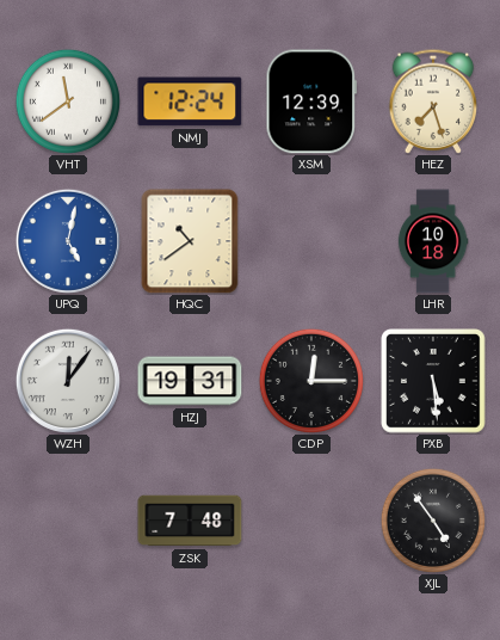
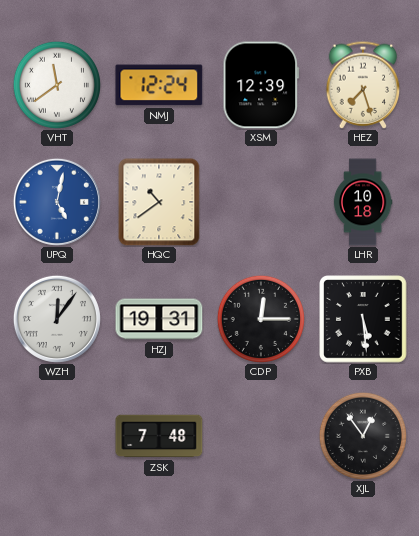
XJL: 4:54 -> 12:54
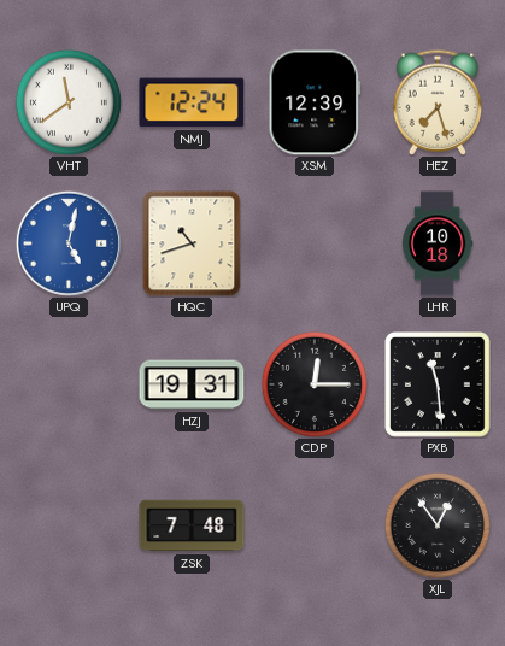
HQC: 10:39 -> 10:42
WZH: 12:06 -> none
PXB: 5:29 -> 11:29
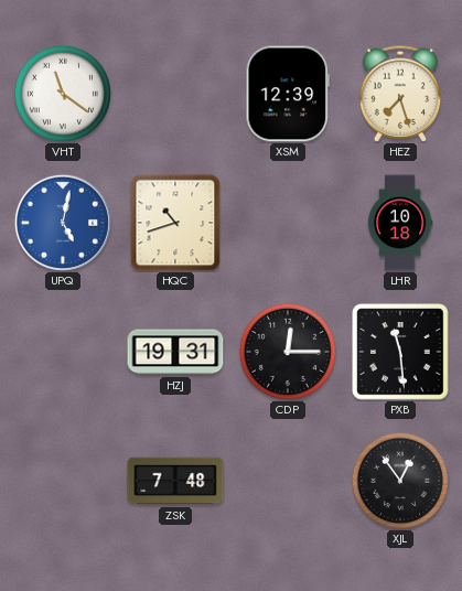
VHT: 11:39 -> 11:21
NMJ: 12:24 -> none
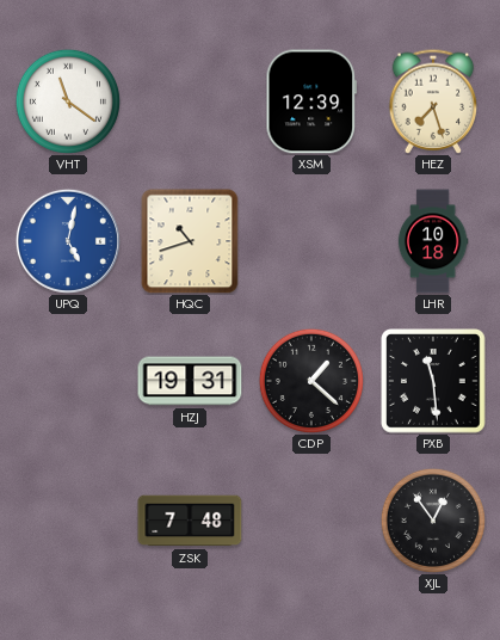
CDP: 12:15 -> 1:22
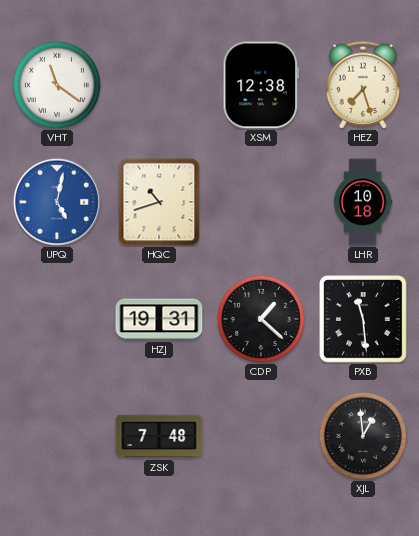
XSM: 12:39 -> 12:38
XJL: 12:54 -> 12:59
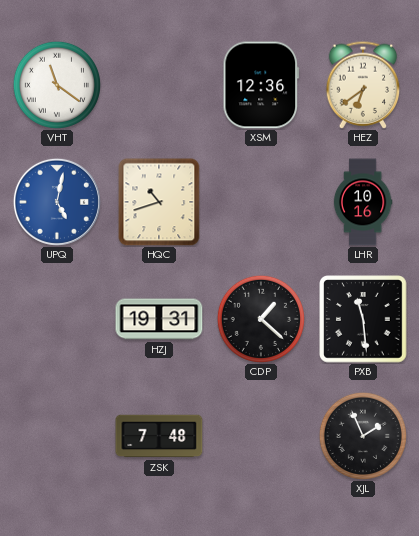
XSM: 12:38 -> 12:36
HEZ: 7:27 -> 6:39
LHR: 10:18 -> 10:16
XJL: 12:59 -> 1:56
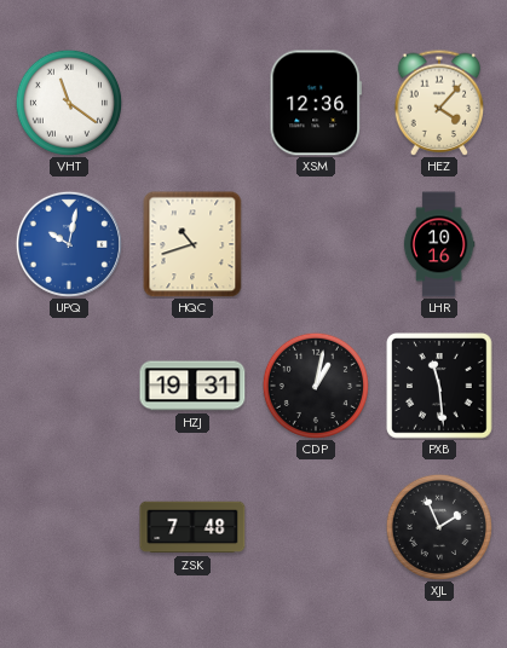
HEZ: 6:39 -> 4:07
UPQ: 5:02 -> 10:02
CDP: 1:22 -> 1:02
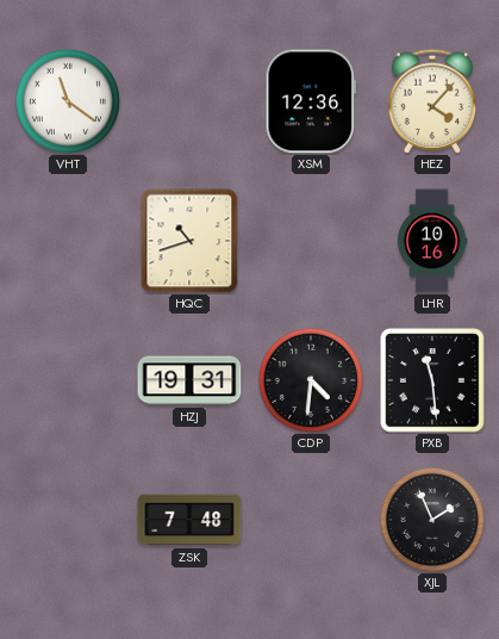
UPQ: 10:02 -> none
CDP: 1:02 -> 4:31
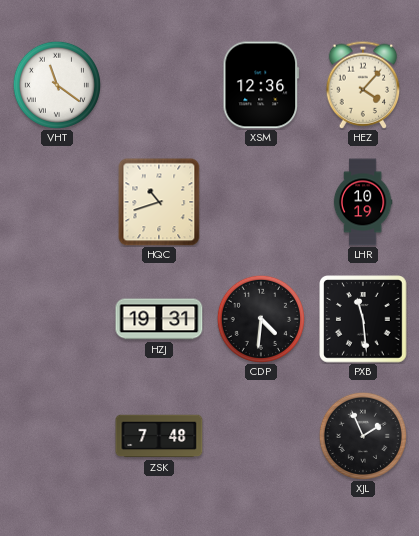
LHR: 10:16 -> 10:19
